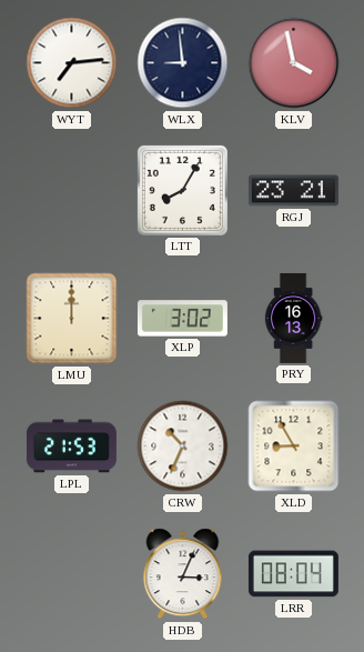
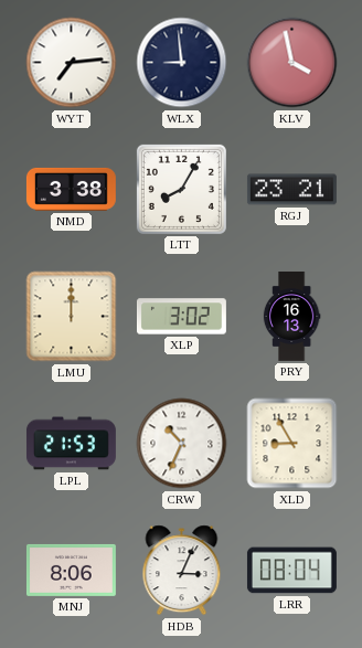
NMD: none -> 3:38
MNJ: none -> 8:06
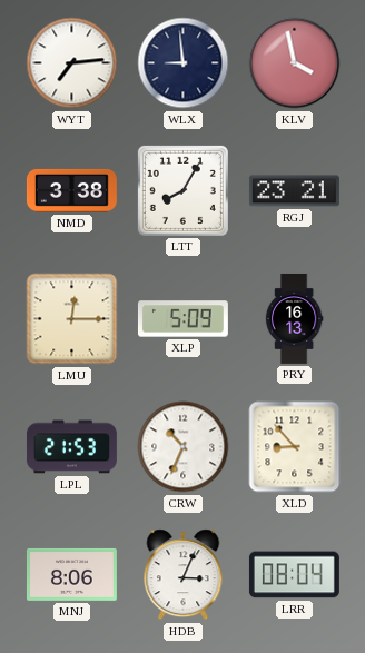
LMU: 12:00 -> 12:15
XLP: 3:02 -> 5:09
XLD: 8:55 -> 8:53
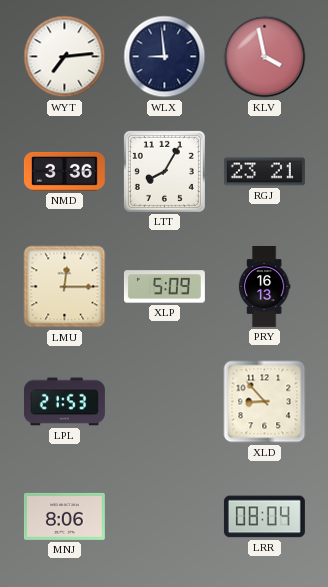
NMD: 3:38 -> 3:36
CRW: 10:34 -> none
HDB: 3:04 -> none
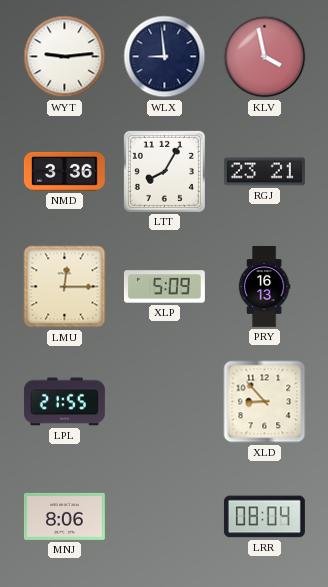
WYT: 7:14 -> 9:14
LPL: 21:53 -> 21:55
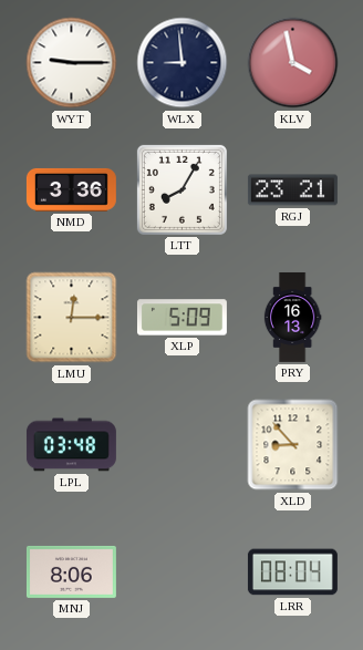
WYT: 9:14 -> 9:15
LPL: 21:55 -> 03:48
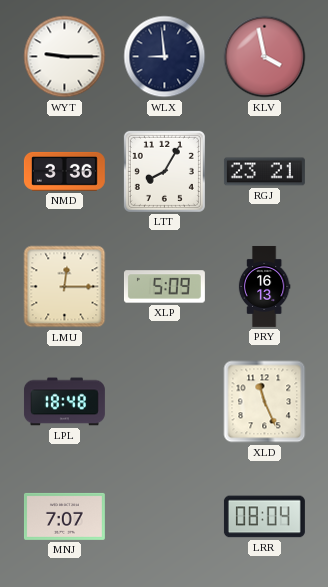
LPL: 03:48 -> 18:48
XLD: 8:53 -> 11:26
MNJ: 8:06 -> 7:07
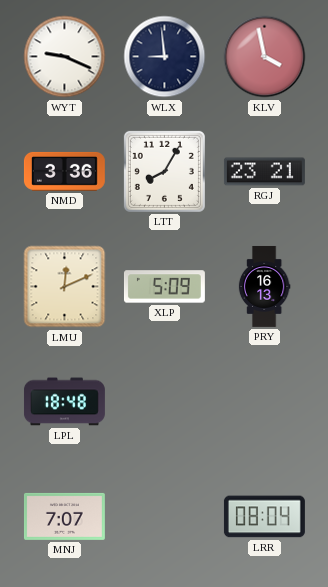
WYT: 9:15 -> 9:19
LMU: 12:15 -> 12:11
XLD: 11:26 -> none
